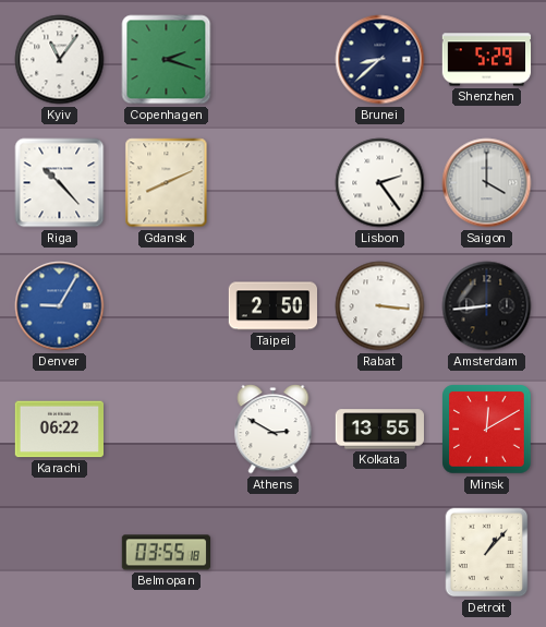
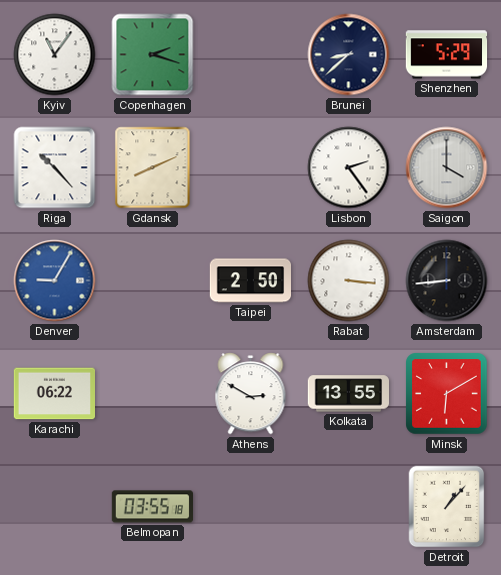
Minsk: 12:10 -> 6:10
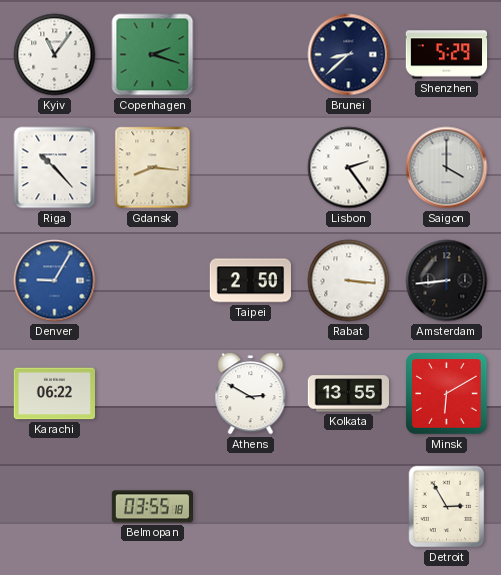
Gdansk: 8:11 -> 8:16
Detroit: 1:07 -> 2:55
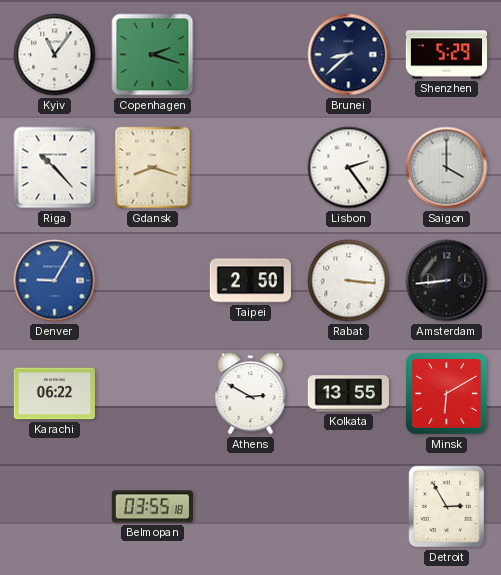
Gdansk: 8:16 -> 8:18
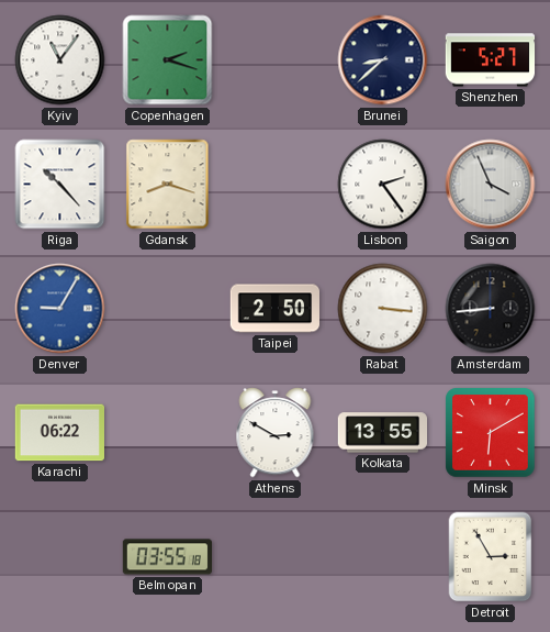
Shenzhen: 5:29 -> 5:27
Saigon: 4:00 -> 3:56
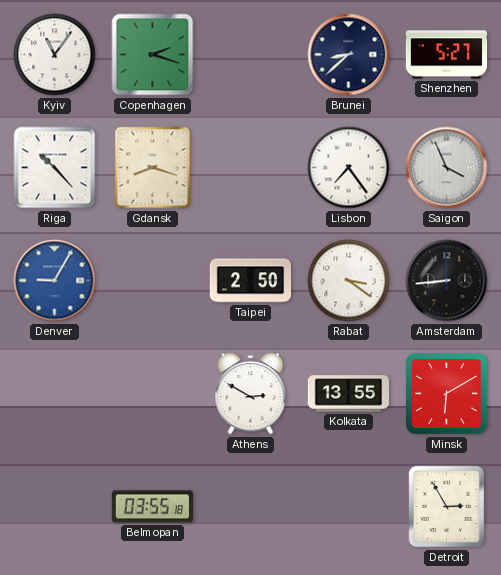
Lisbon: 2:24 -> 7:24
Rabat: 3:16 -> 3:21
Karachi: 06:22 -> none
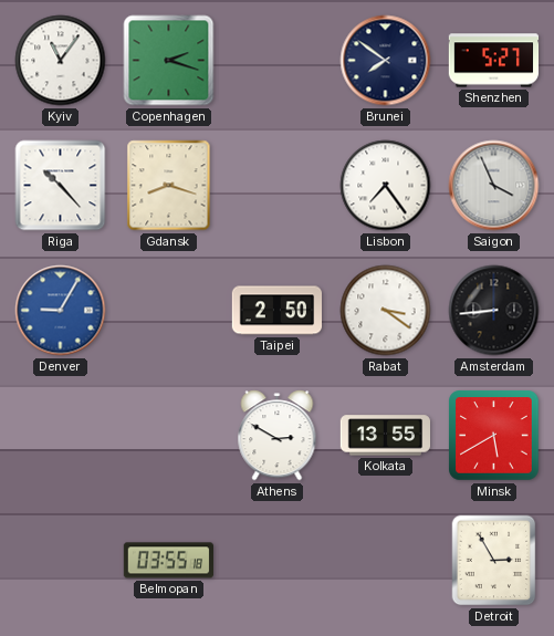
Brunei: 8:38 -> 7:51
Minsk: 6:10 -> 5:40
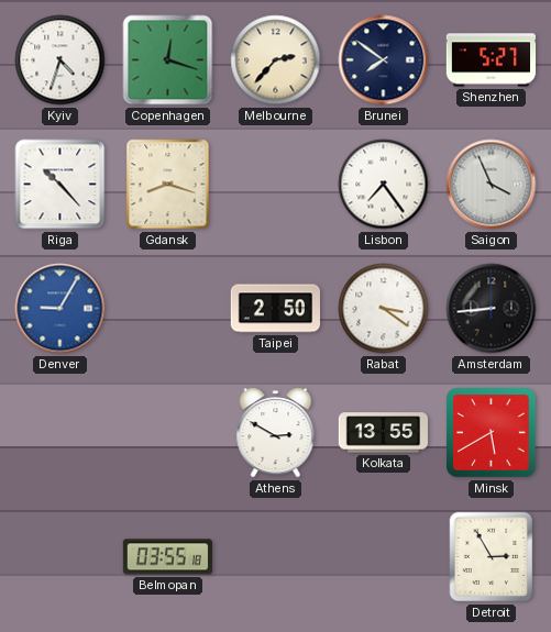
Kyiv: 11:06 -> 4:33
Copenhagen: 2:18 -> 12:18
Melbourne: none -> 2:37
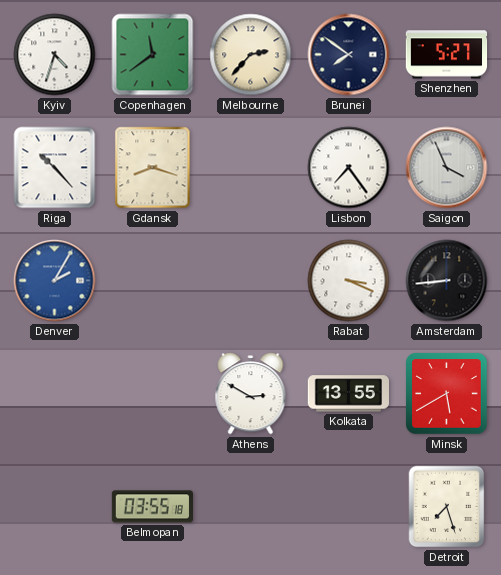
Copenhagen: 12:18 -> 11:39
Denver: 9:05 -> 2:05
Taipei: 2:50 -> none
Rabat: 3:21 -> 3:19
Detroit: 2:55 -> 7:27
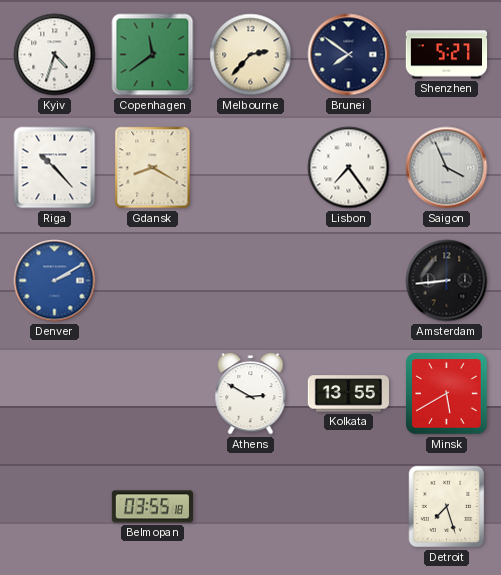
Gdansk: 8:18 -> 8:20
Denver: 2:05 -> 2:10
Rabat: 3:19 -> none
